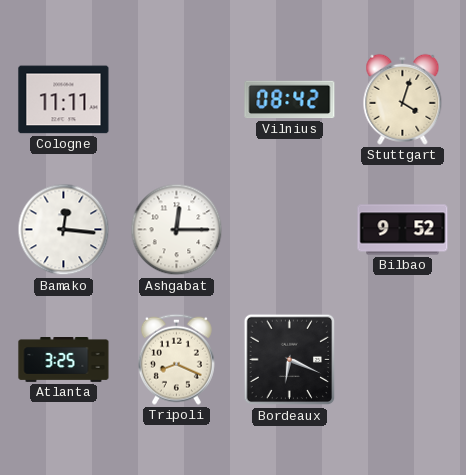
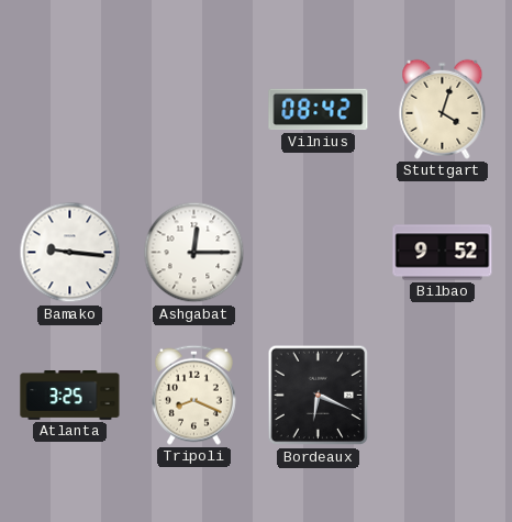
Cologne: 11:11 -> none
Bamako: 12:16 -> 9:16
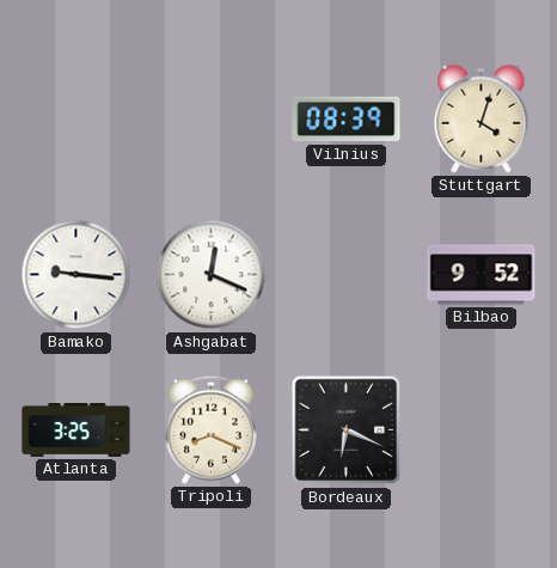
Vilnius: 08:42 -> 08:39
Ashgabat: 12:15 -> 12:19
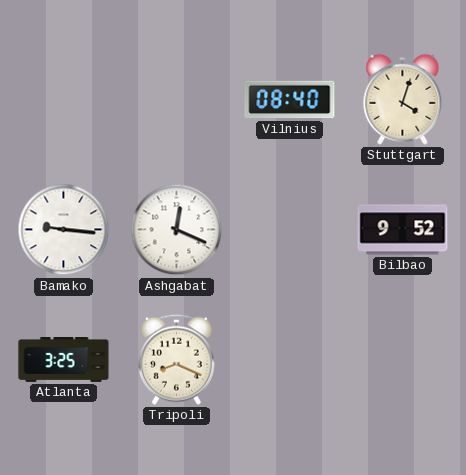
Vilnius: 08:39 -> 08:40
Bordeaux: 6:19 -> none
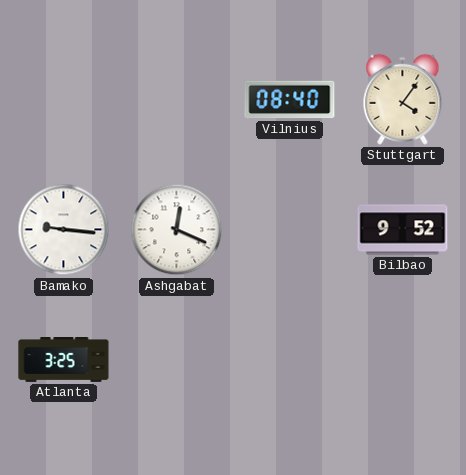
Stuttgart: 4:03 -> 4:06
Tripoli: 8:19 -> none
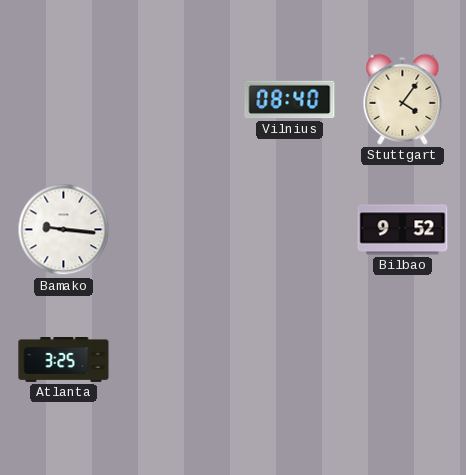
Ashgabat: 12:19 -> none
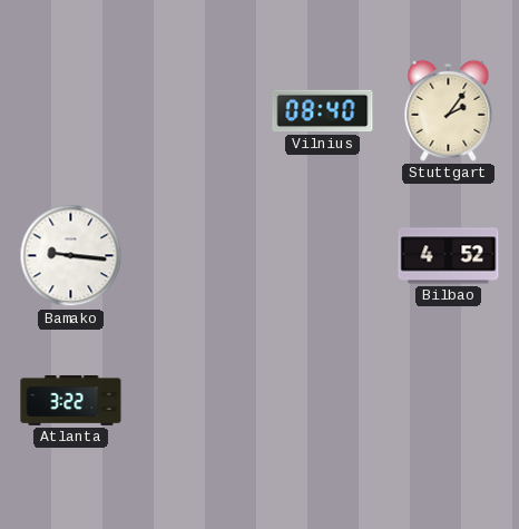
Stuttgart: 4:06 -> 2:06
Bilbao: 9:52 -> 4:52
Atlanta: 3:25 -> 3:22
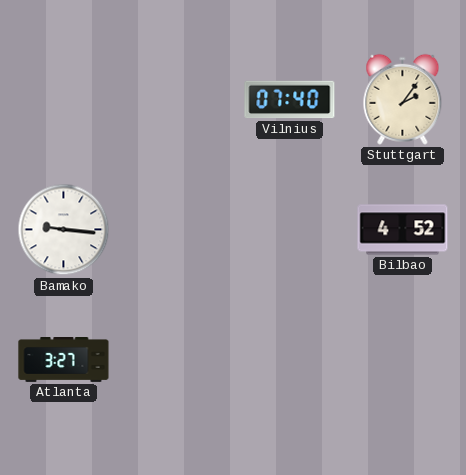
Vilnius: 08:40 -> 07:40
Atlanta: 3:22 -> 3:27
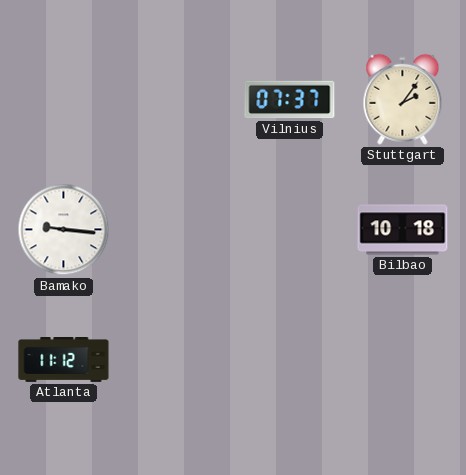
Vilnius: 07:40 -> 07:37
Bilbao: 4:52 -> 10:18
Atlanta: 3:27 -> 11:12
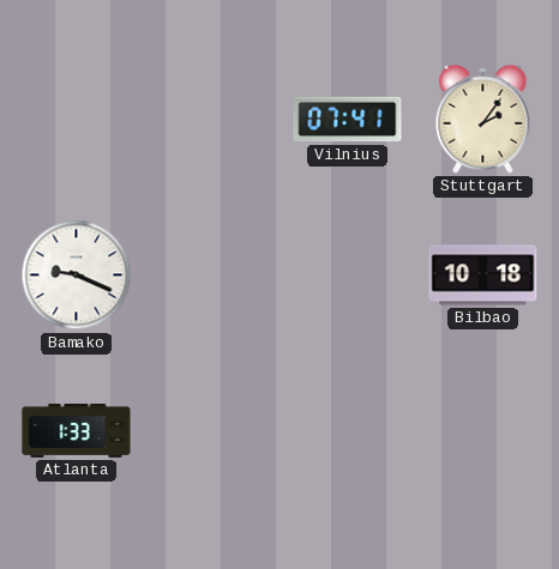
Vilnius: 07:37 -> 07:41
Bamako: 9:16 -> 9:19
Atlanta: 11:12 -> 1:33
